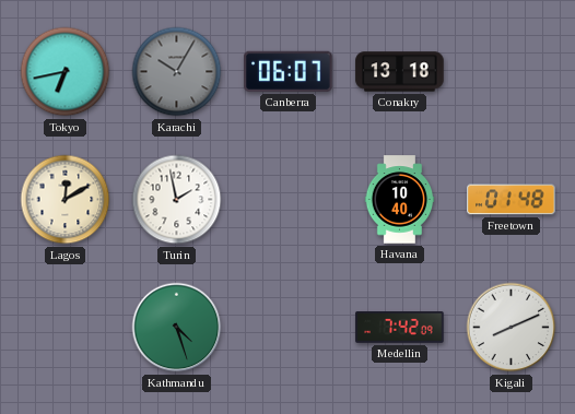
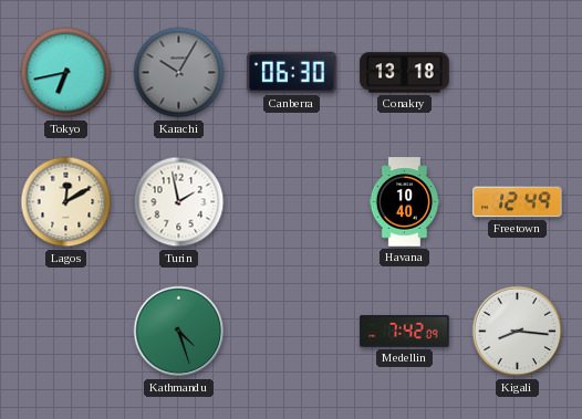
Canberra: 06:07 -> 06:30
Freetown: 01:48 -> 12:49
Kigali: 8:11 -> 8:16
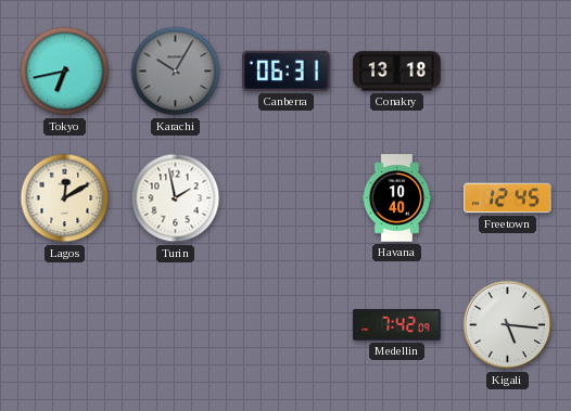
Canberra: 06:30 -> 06:31
Freetown: 12:49 -> 12:45
Kathmandu: 4:27 -> none
Kigali: 8:16 -> 5:16
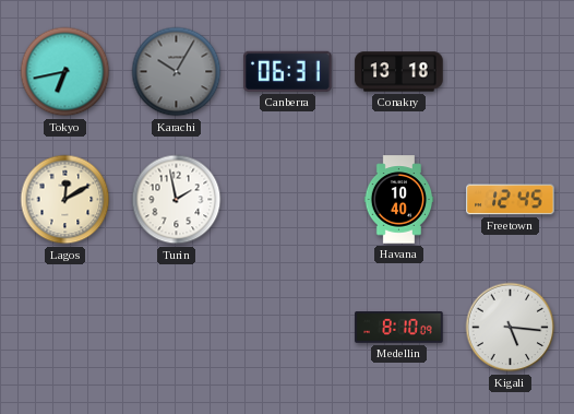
Medellin: 7:42 -> 8:10
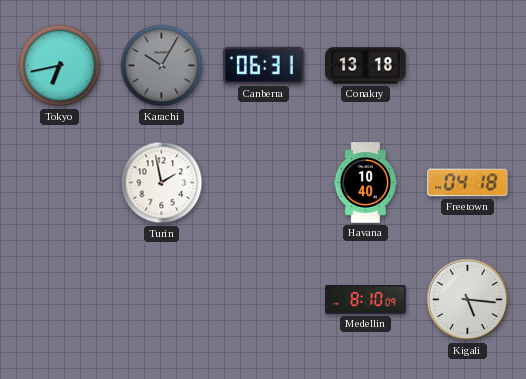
Lagos: 12:10 -> none
Freetown: 12:45 -> 04:18
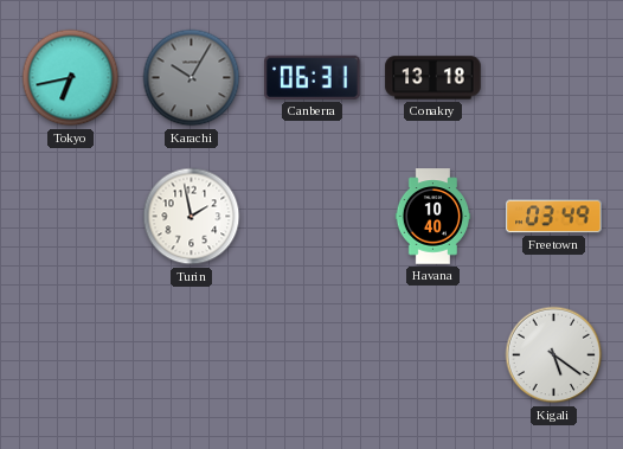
Freetown: 04:18 -> 03:49
Medellin: 8:10 -> none
Kigali: 5:16 -> 5:21
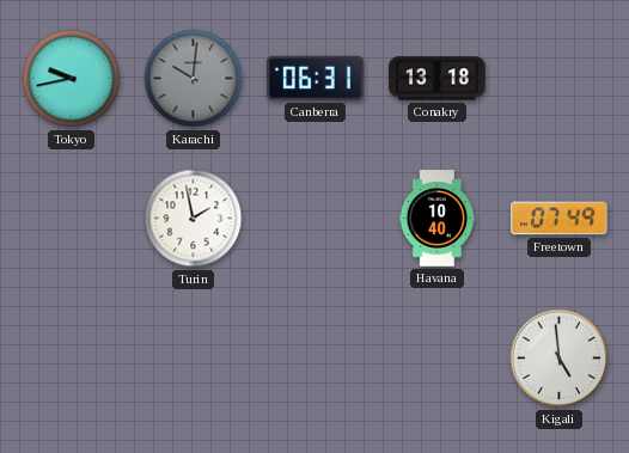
Tokyo: 6:43 -> 9:43
Karachi: 10:05 -> 10:01
Freetown: 03:49 -> 07:49
Kigali: 5:21 -> 4:59
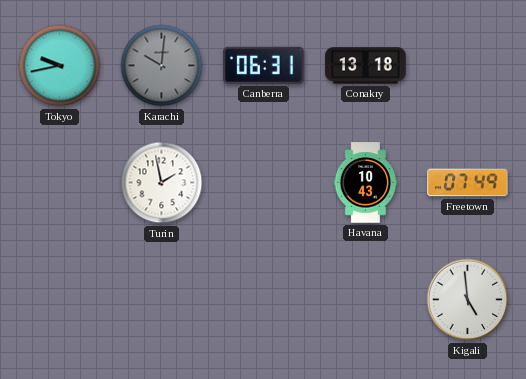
Havana: 10:40 -> 10:43
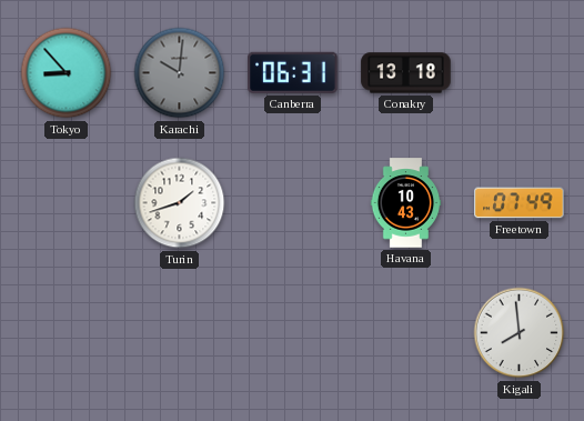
Tokyo: 9:43 -> 8:53
Turin: 1:58 -> 1:42
Kigali: 4:59 -> 7:59
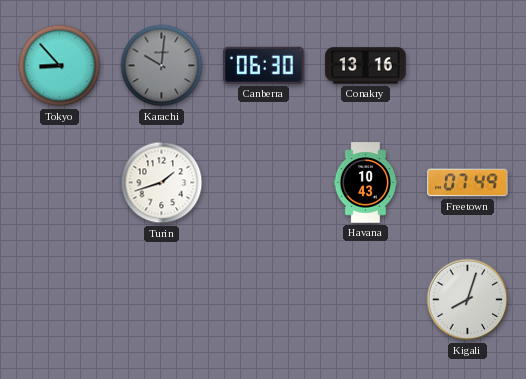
Canberra: 06:31 -> 06:30
Conakry: 13:18 -> 13:16
Kigali: 7:59 -> 8:03
